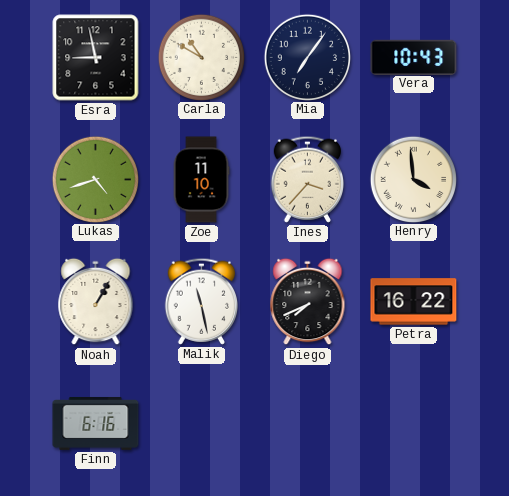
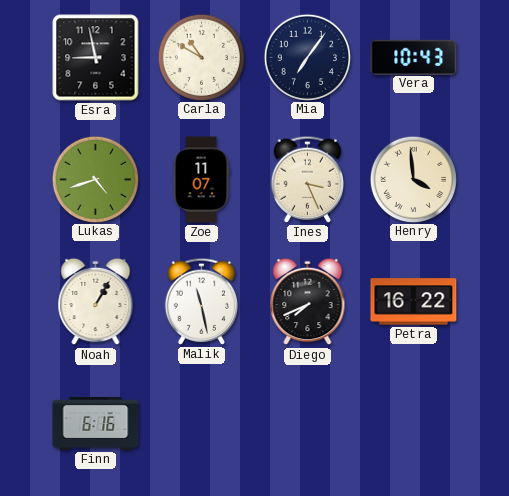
Zoe: 11:10 -> 11:07
Ines: 3:37 -> 3:26
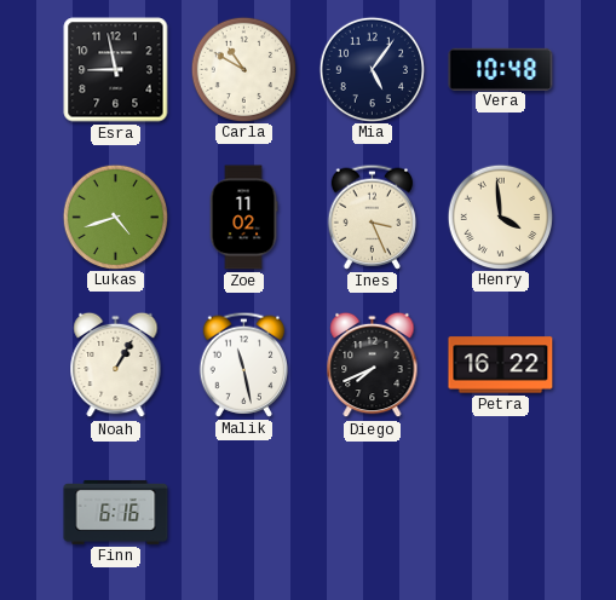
Mia: 7:06 -> 5:06
Vera: 10:43 -> 10:48
Zoe: 11:07 -> 11:02
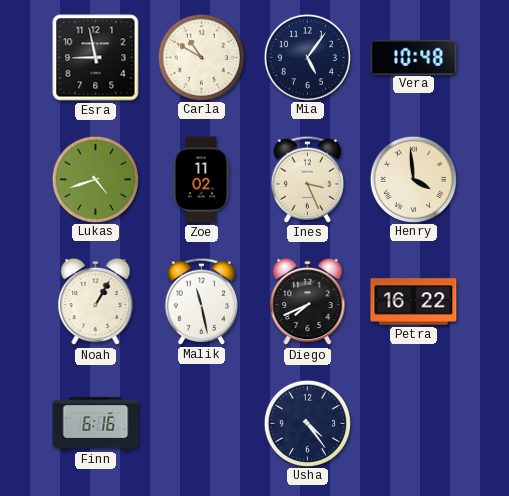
Usha: none -> 4:24
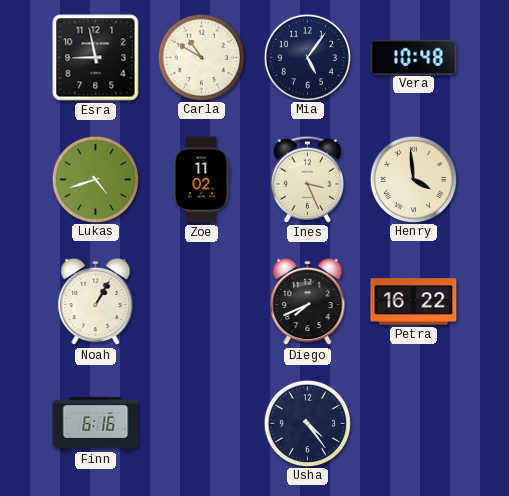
Malik: 11:28 -> none
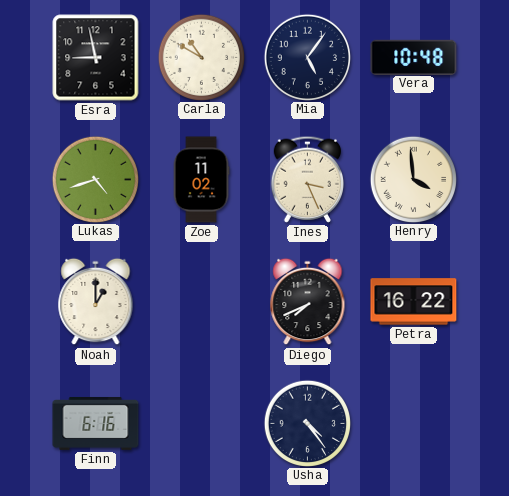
Noah: 1:05 -> 1:00
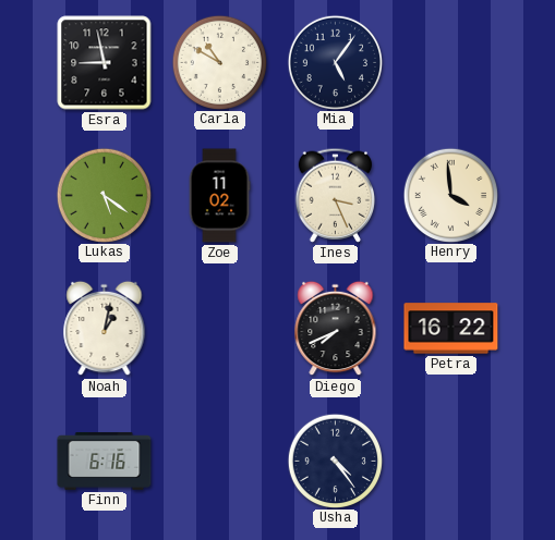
Vera: 10:48 -> none
Lukas: 4:42 -> 5:21
Noah: 1:00 -> 1:02
